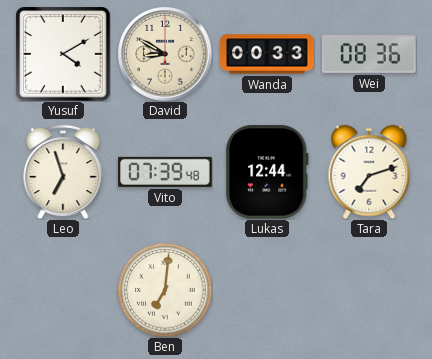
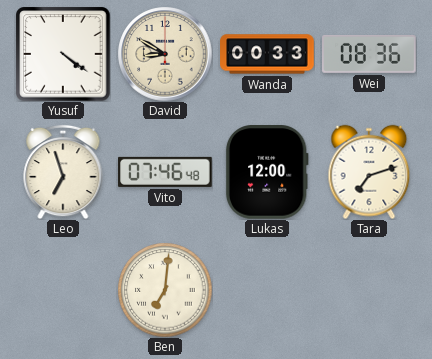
Yusuf: 4:10 -> 4:21
Vito: 07:39 -> 07:46
Lukas: 12:44 -> 12:00
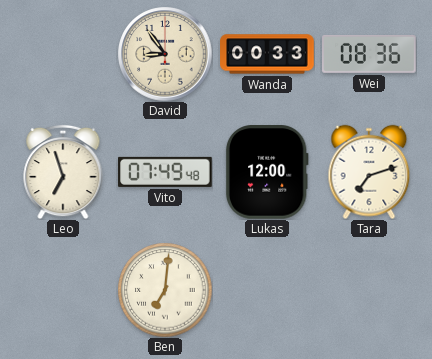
Yusuf: 4:21 -> none
David: 8:50 -> 8:54
Vito: 07:46 -> 07:49
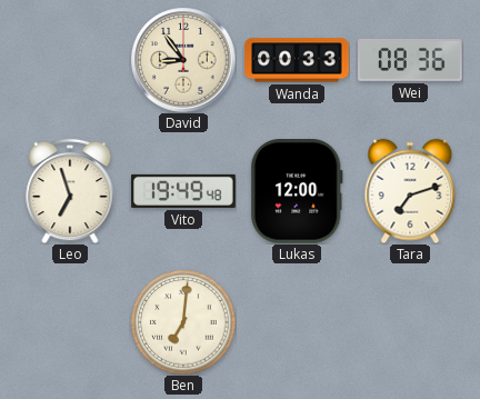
Vito: 07:49 -> 19:49
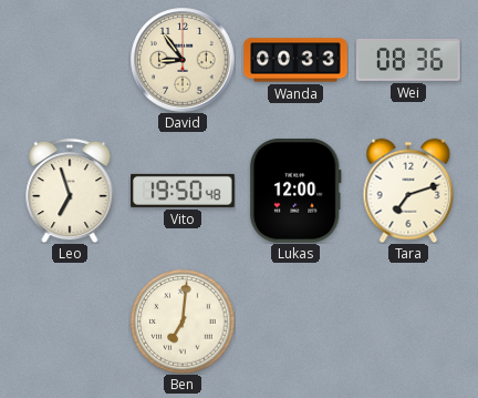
Vito: 19:49 -> 19:50
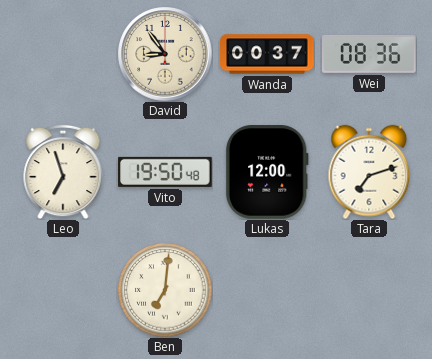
Wanda: 00:33 -> 00:37
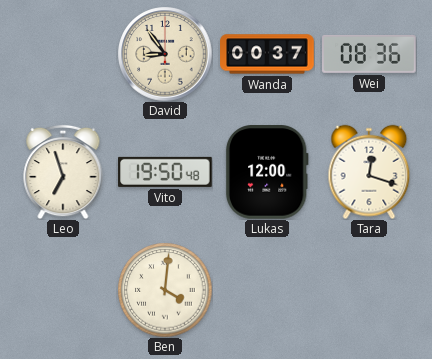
Tara: 7:12 -> 12:18
Ben: 7:01 -> 4:01
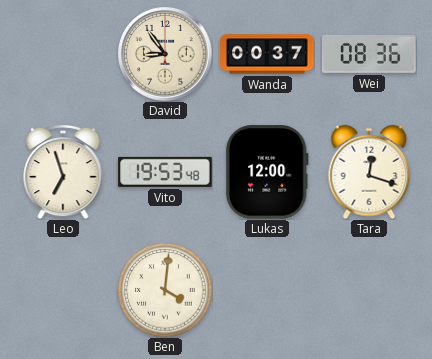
Vito: 19:50 -> 19:53
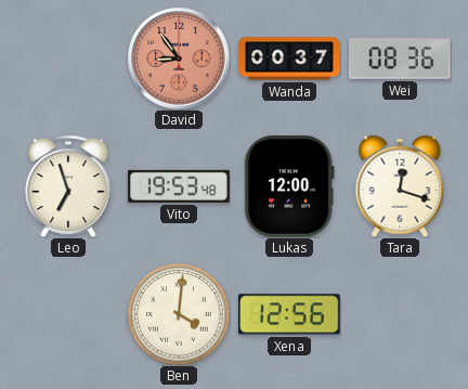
David dial: cream -> salmon
Xena: none -> 12:56
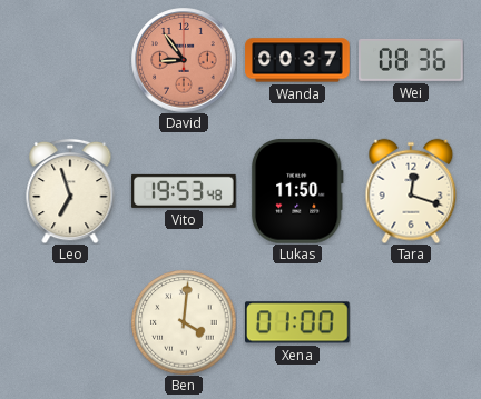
Lukas: 12:00 -> 11:50
Xena: 12:56 -> 01:00
